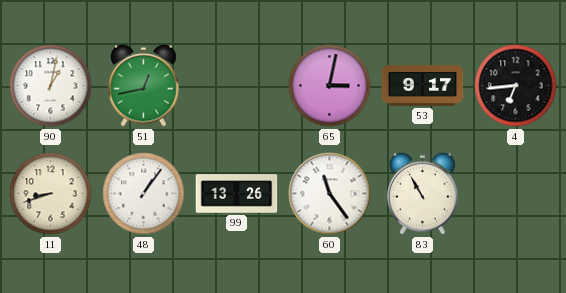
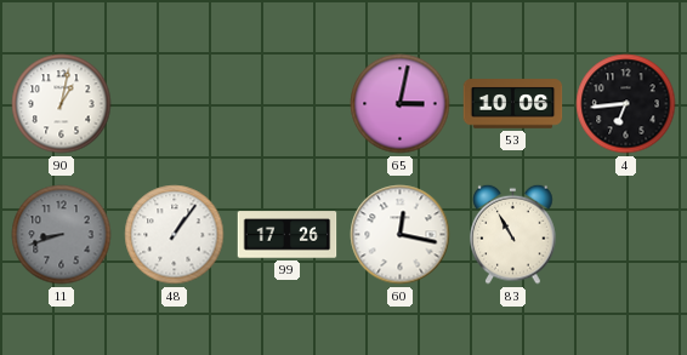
51: 12:43 -> none
53: 9:17 -> 10:06
11 dial: cream -> grey
99: 13:26 -> 17:26
60: 11:24 -> 12:17
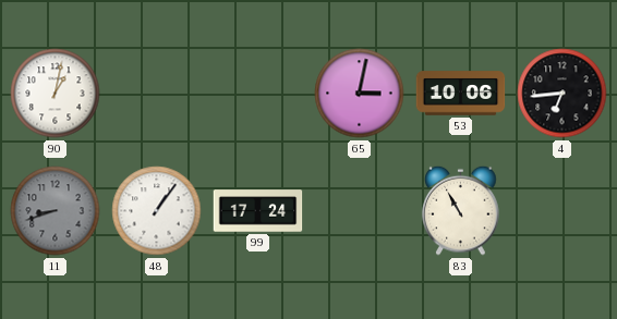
99: 17:26 -> 17:24
60: 12:17 -> none
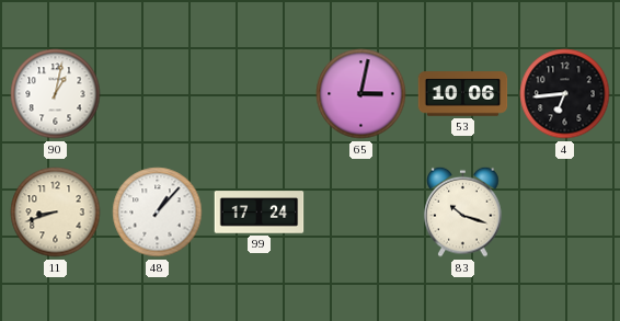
11 dial: grey -> cream
48: 1:06 -> 1:07
83: 10:55 -> 10:18
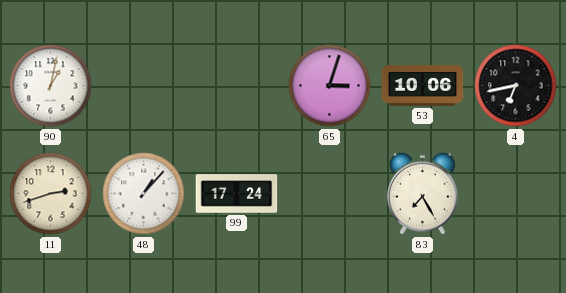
65: 3:02 -> 3:03
4: 6:44 -> 6:43
11: 8:42 -> 2:42
83: 10:18 -> 7:25
